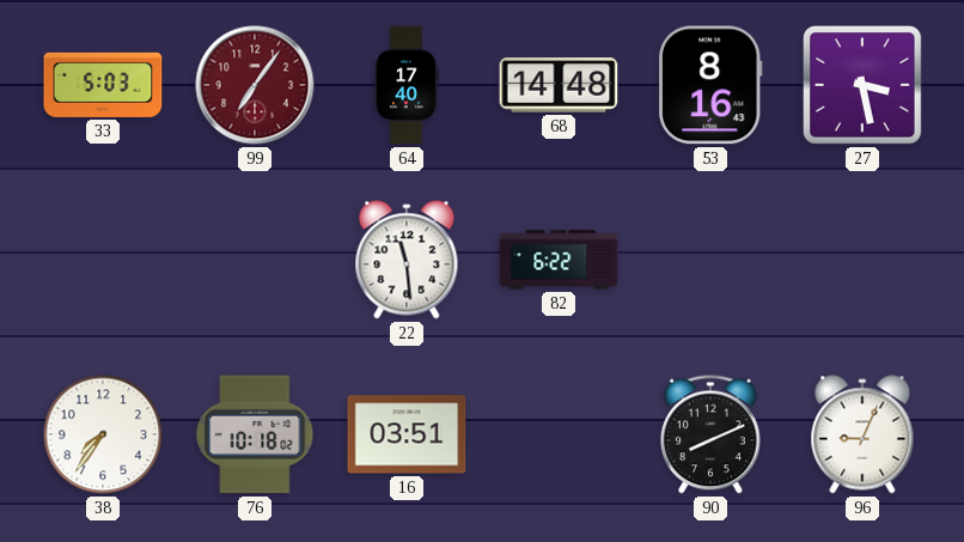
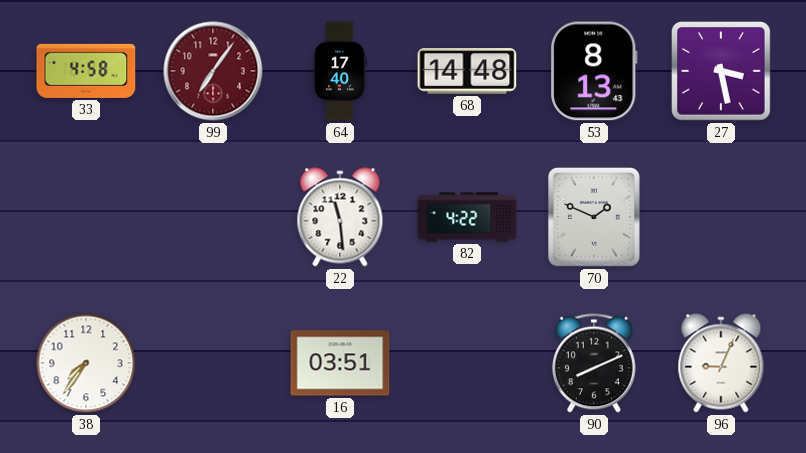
33: 5:03 -> 4:58
53: 8:16 -> 8:13
82: 6:22 -> 4:22
70: none -> 1:49
76: 10:18 -> none
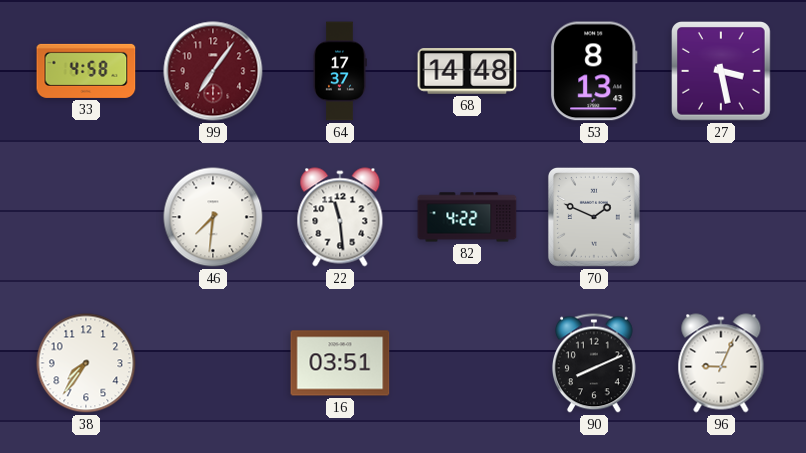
64: 17:40 -> 17:37
46: none -> 7:31
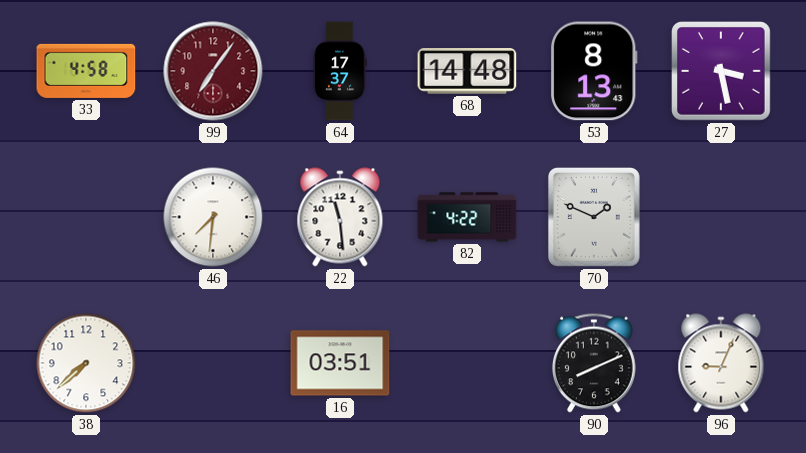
38: 7:36 -> 7:38
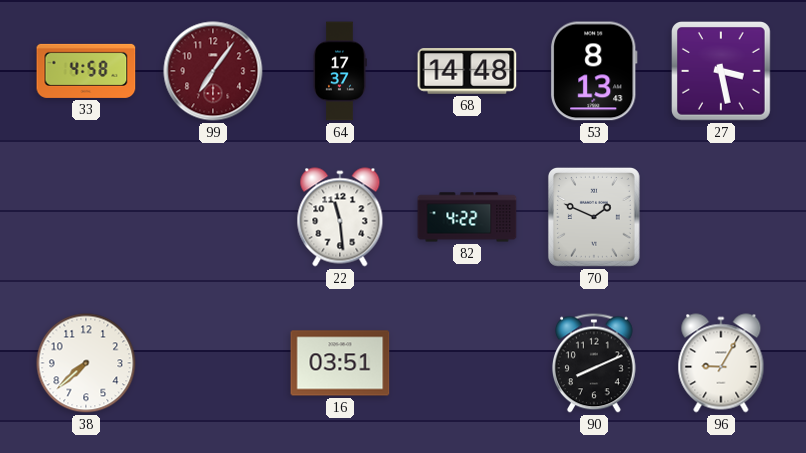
46: 7:31 -> none
96: 9:04 -> 9:05
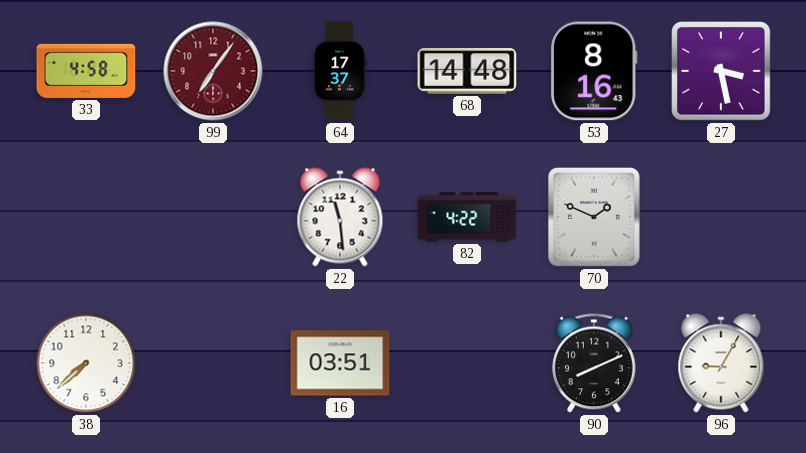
53: 8:13 -> 8:16
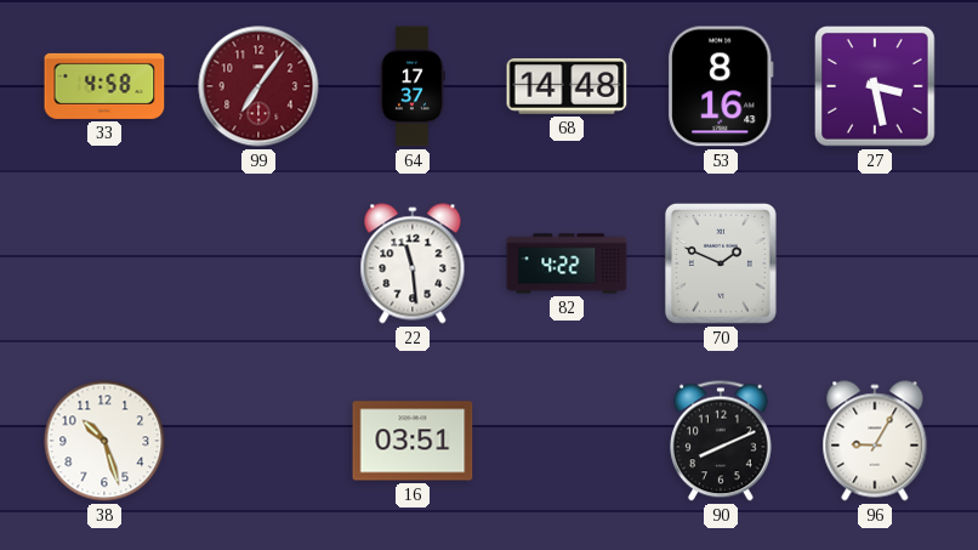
38: 7:38 -> 10:27
